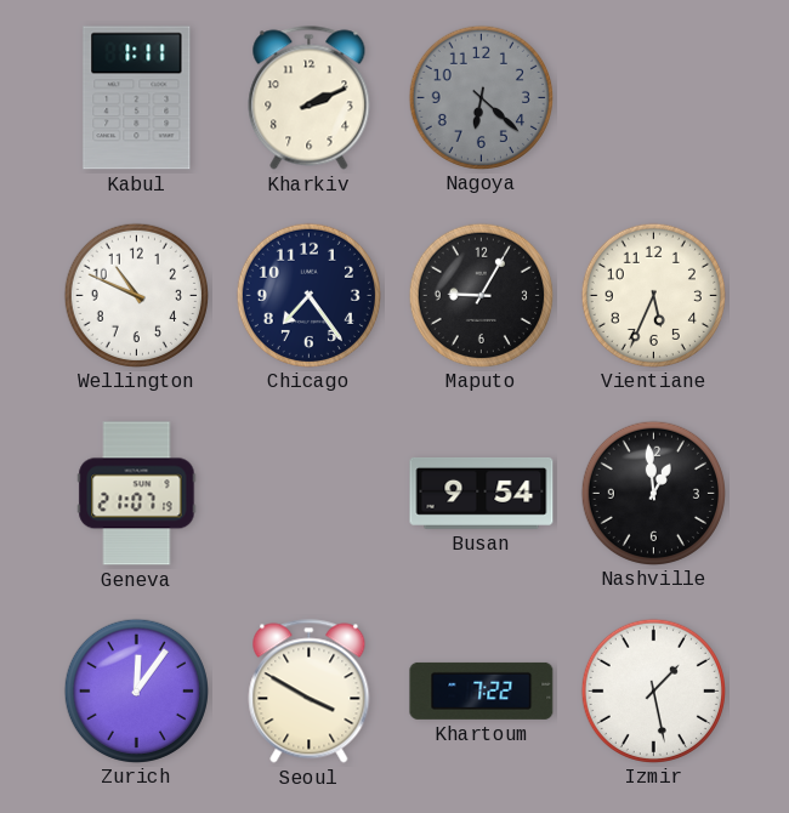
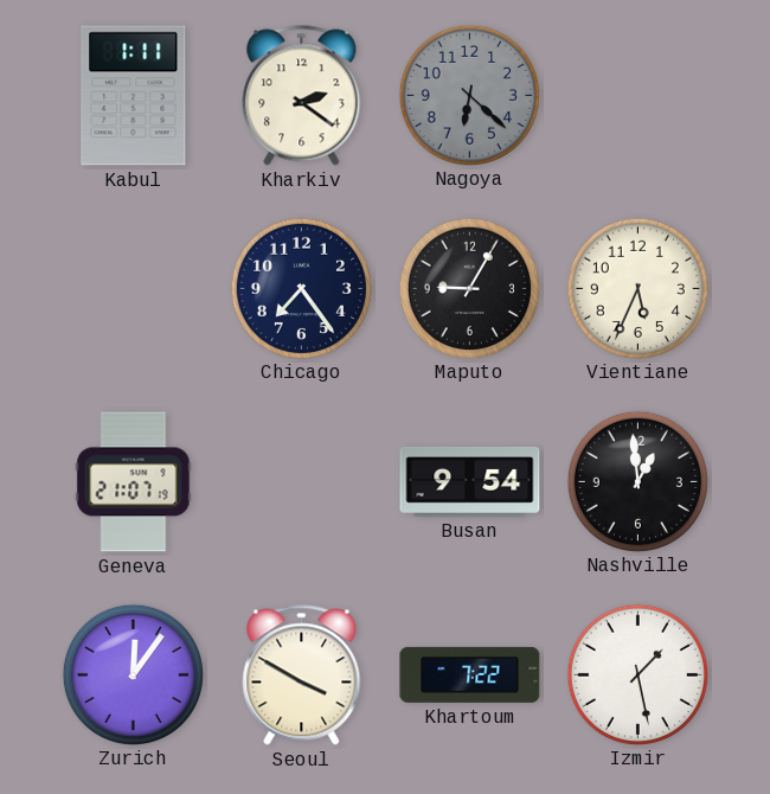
Kharkiv: 2:11 -> 2:21
Wellington: 10:49 -> none
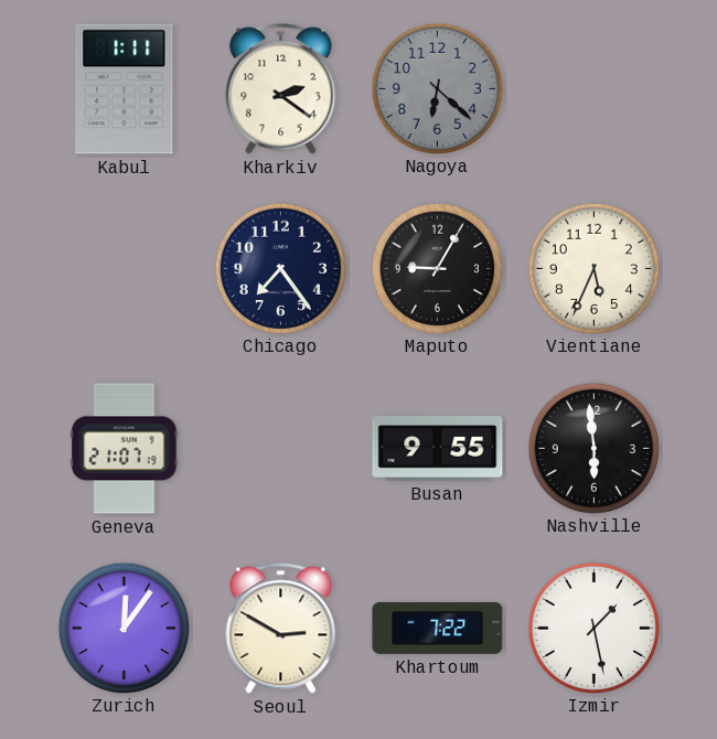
Busan: 9:54 -> 9:55
Nashville: 12:59 -> 5:59
Seoul: 3:50 -> 2:50
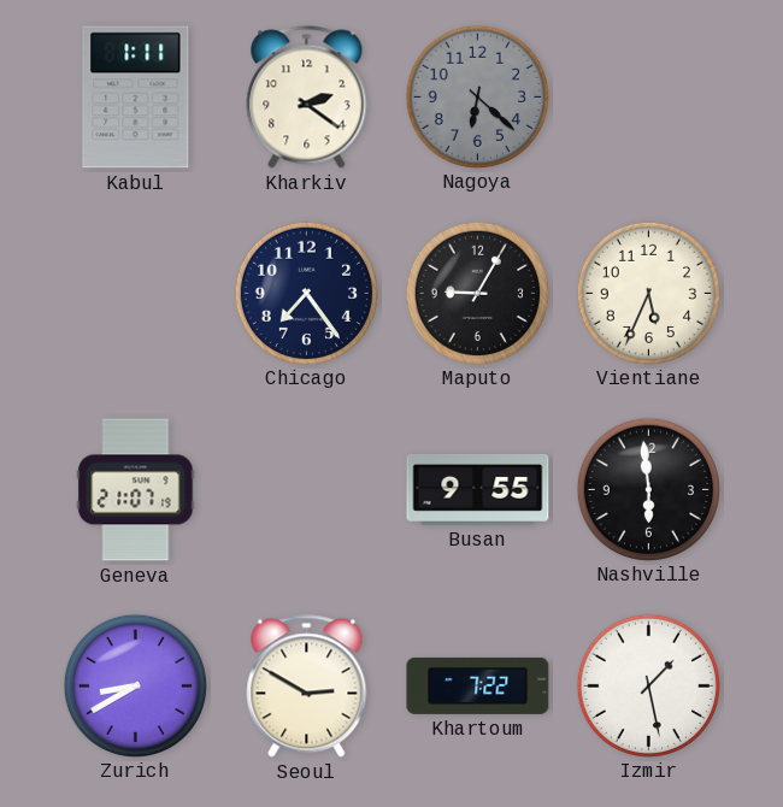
Zurich: 12:06 -> 8:40
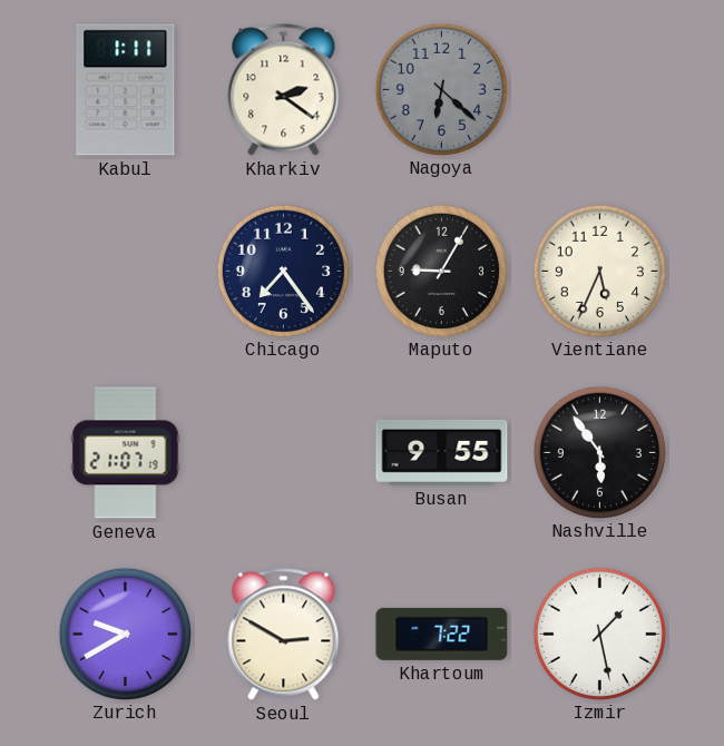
Nashville: 5:59 -> 5:54
Zurich: 8:40 -> 9:40
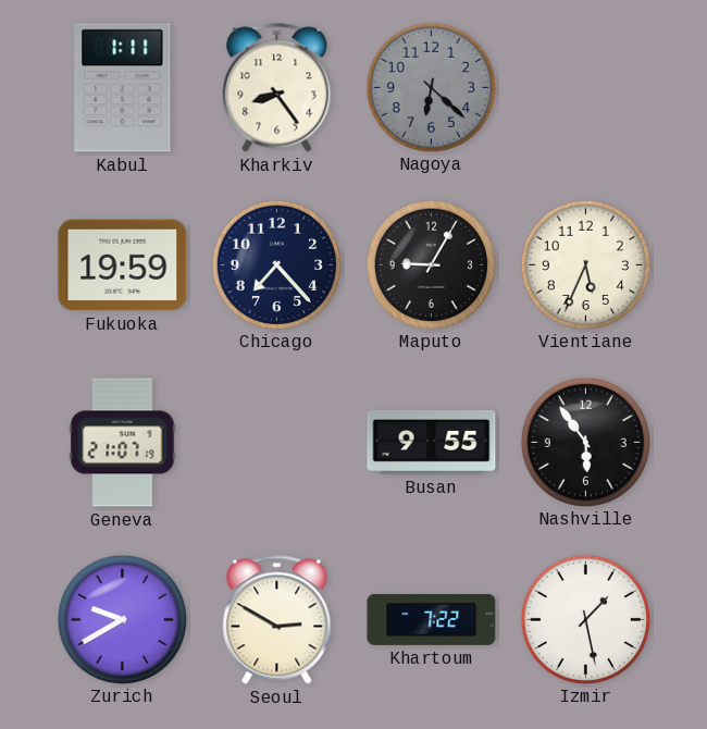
Kharkiv: 2:21 -> 8:24
Fukuoka: none -> 19:59
Chicago: 7:24 -> 7:23
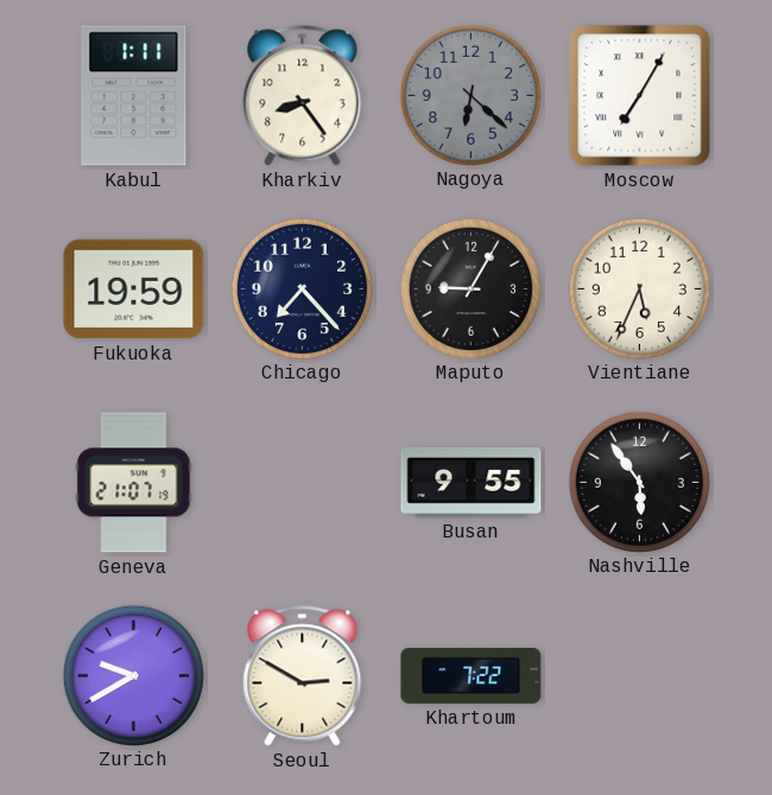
Moscow: none -> 7:05
Izmir: 1:28 -> none
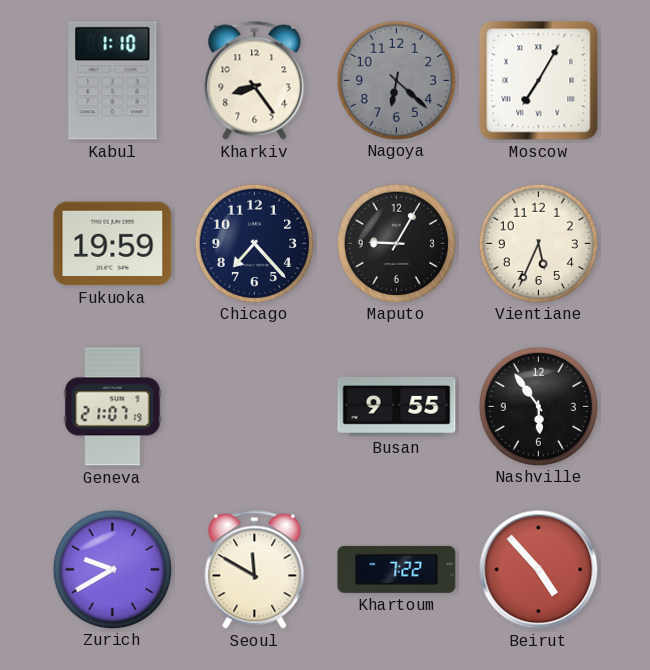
Kabul: 1:11 -> 1:10
Seoul: 2:50 -> 11:50
Beirut: none -> 4:53
